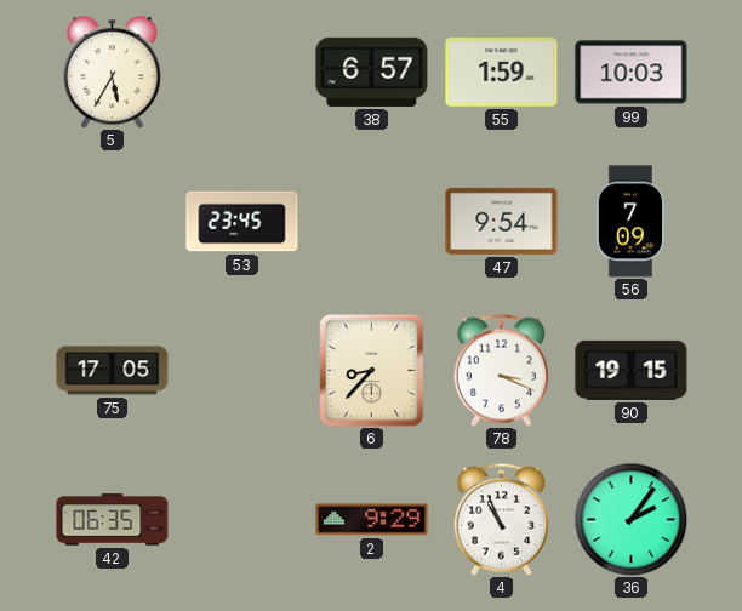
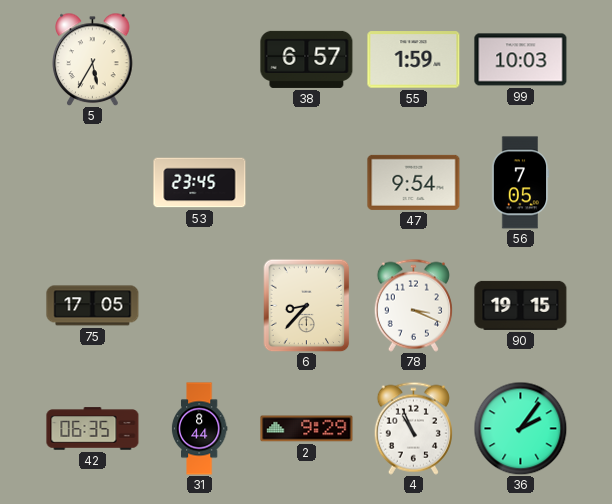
56: 7:09 -> 7:05
31: none -> 8:44
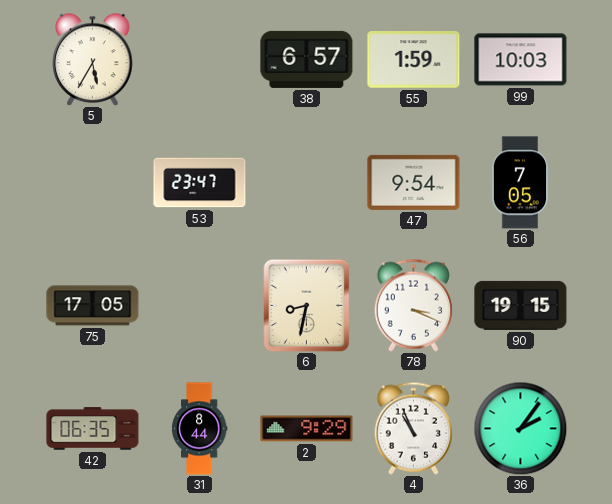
53: 23:45 -> 23:47
6: 8:37 -> 8:32
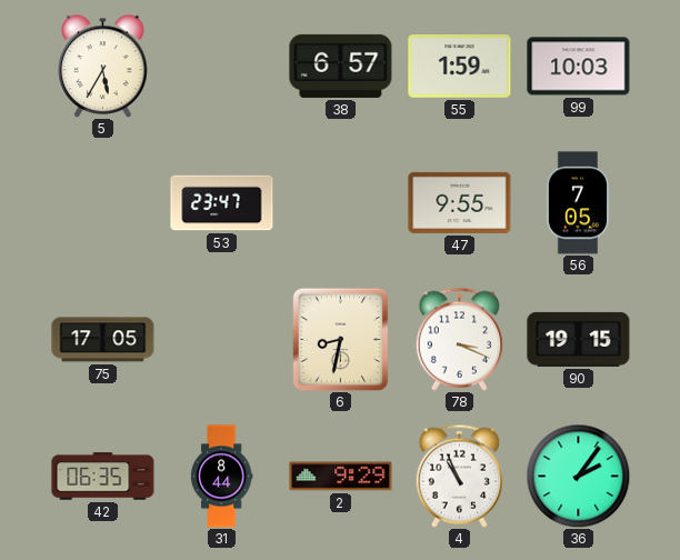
47: 9:54 -> 9:55
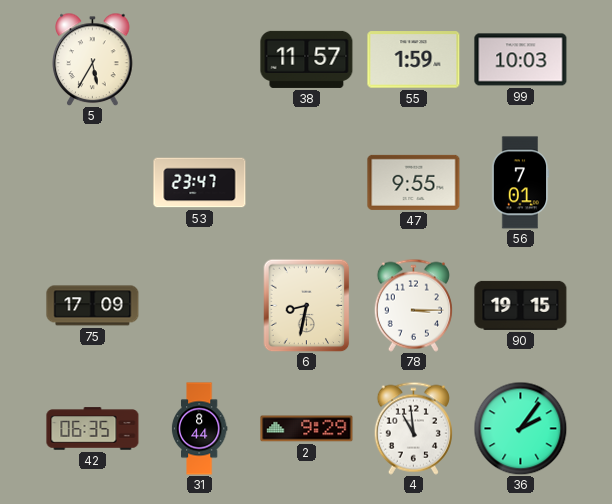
38: 6:57 -> 11:57
56: 7:05 -> 7:01
75: 17:05 -> 17:09
78: 3:19 -> 3:15
4: 10:56 -> 10:59
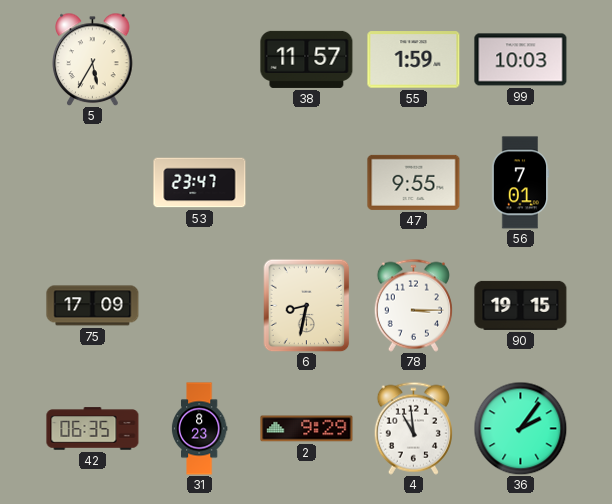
31: 8:44 -> 8:23
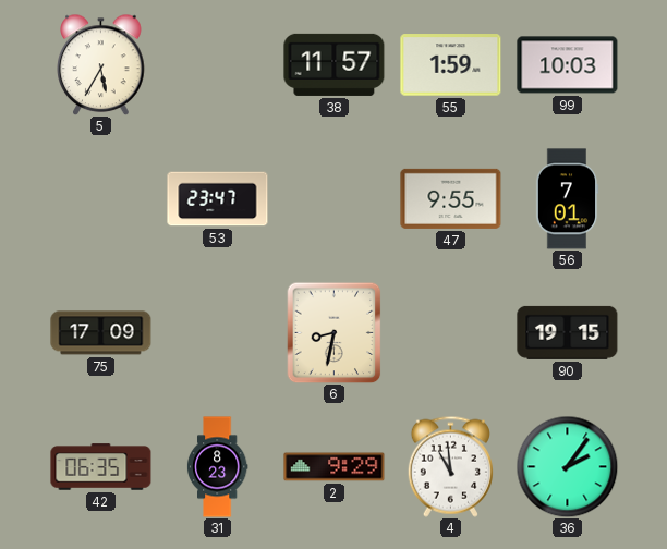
78: 3:15 -> none
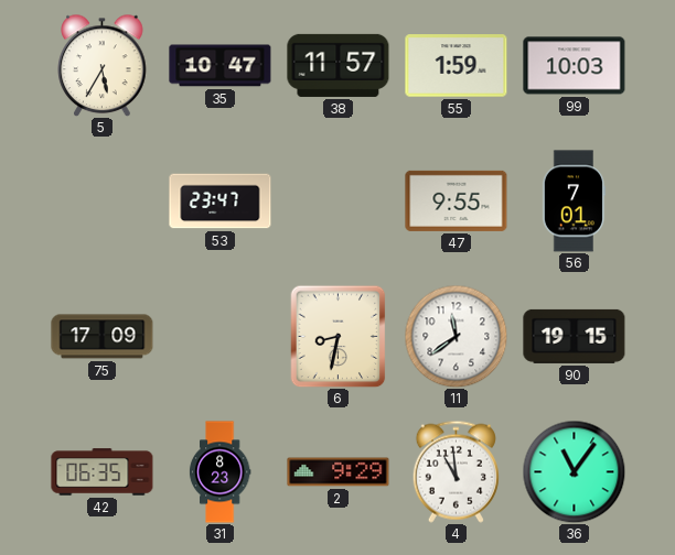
35: none -> 10:47
11: none -> 11:39
36: 2:06 -> 11:06
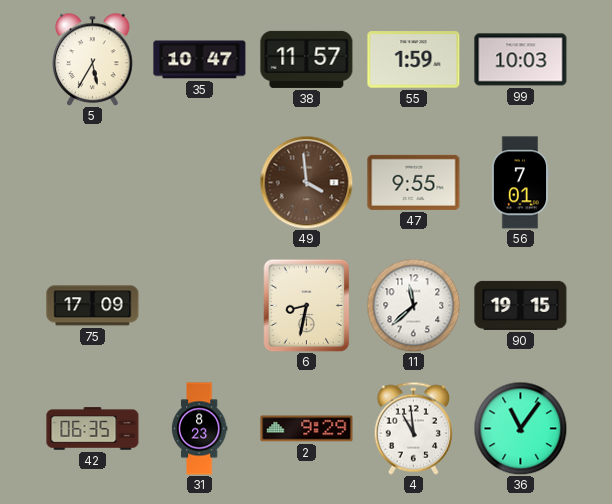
53: 23:47 -> none
49: none -> 3:59
11: 11:39 -> 11:38
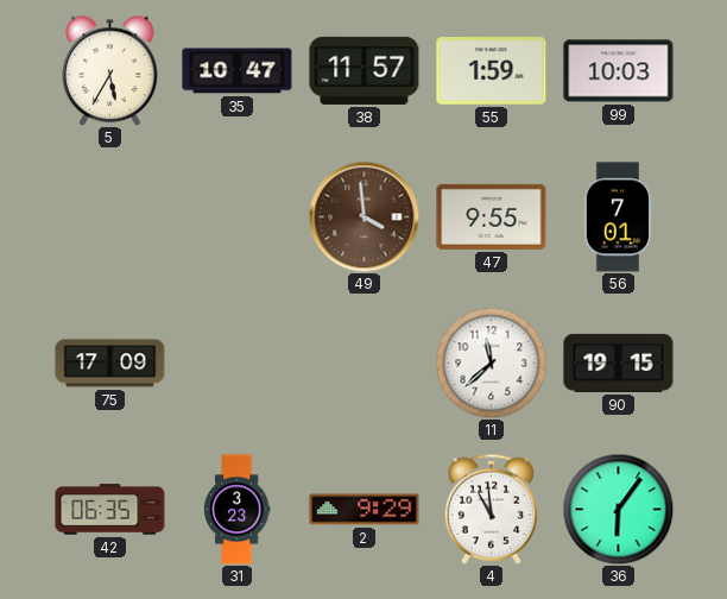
6: 8:32 -> none
31: 8:23 -> 3:23
36: 11:06 -> 6:06
